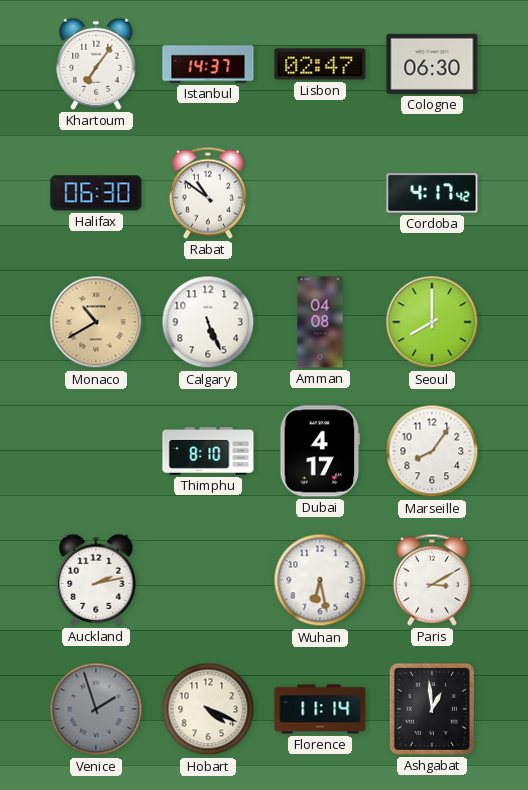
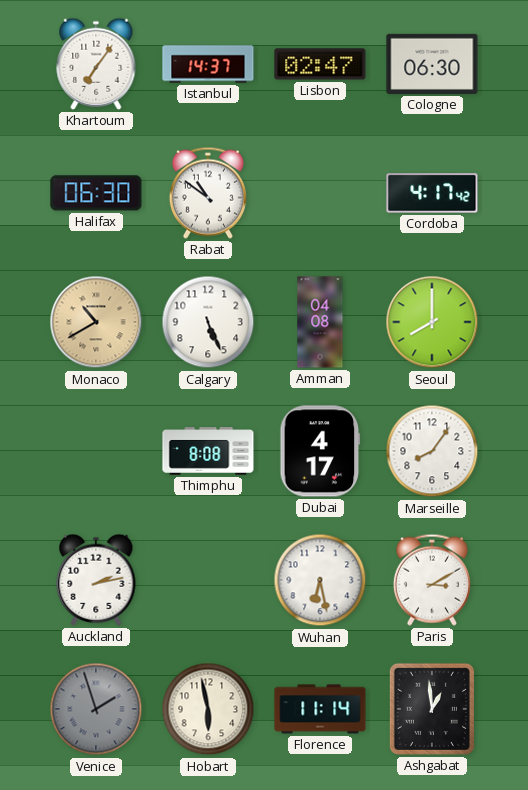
Thimphu: 8:10 -> 8:08
Hobart: 4:19 -> 5:58
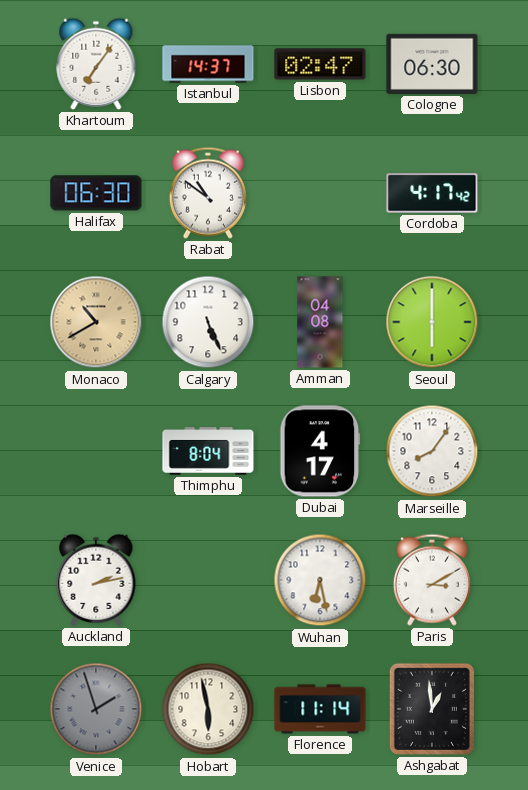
Seoul: 8:00 -> 6:00
Thimphu: 8:08 -> 8:04
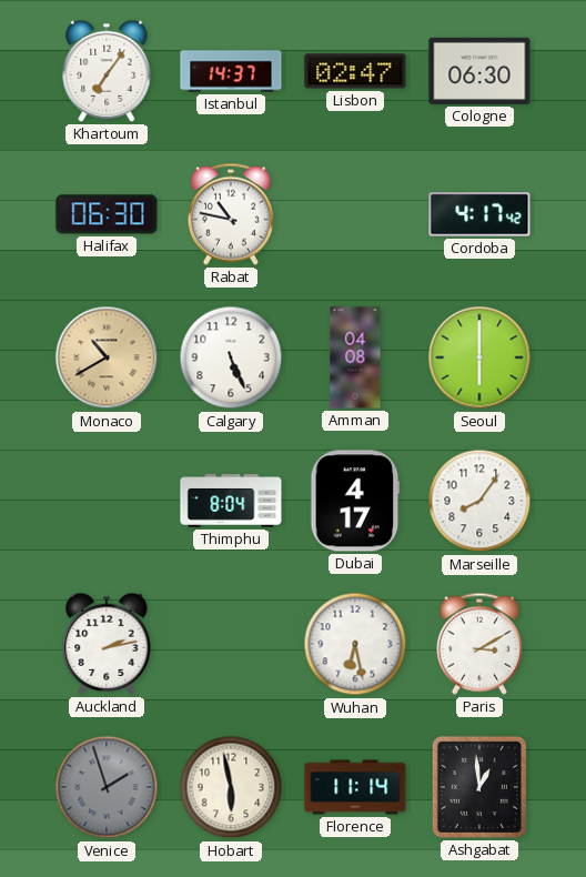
Rabat: 10:51 -> 10:47
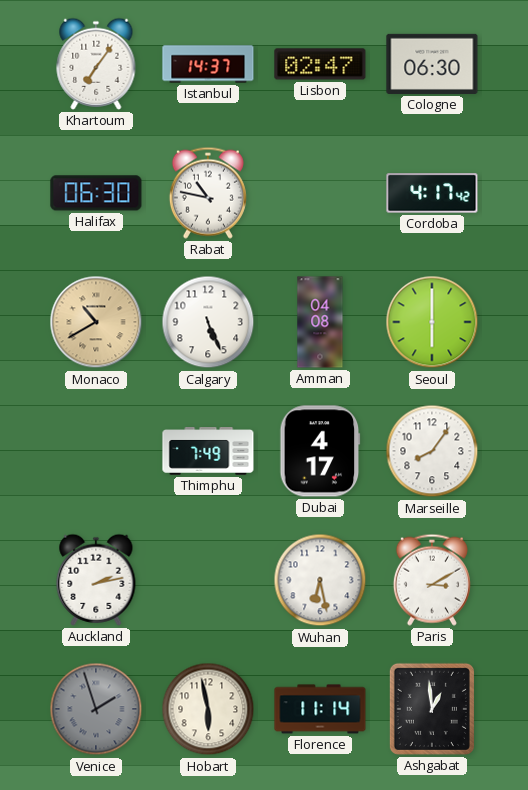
Thimphu: 8:04 -> 7:49
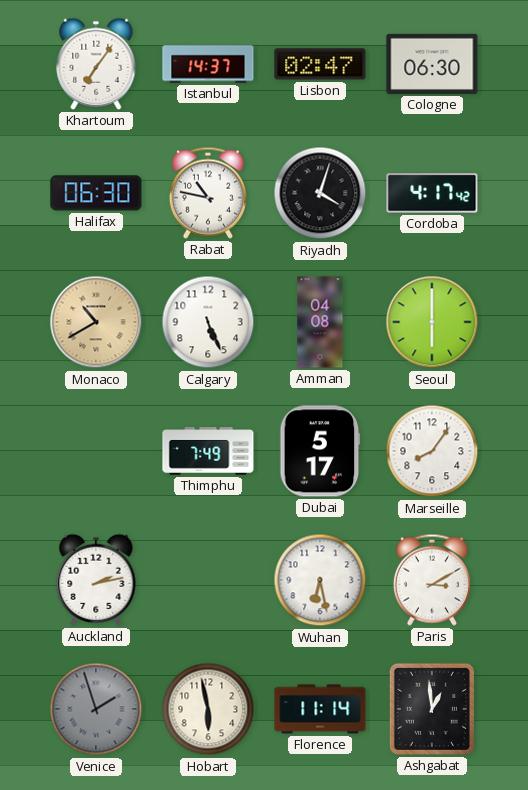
Riyadh: none -> 4:03
Dubai: 4:17 -> 5:17
